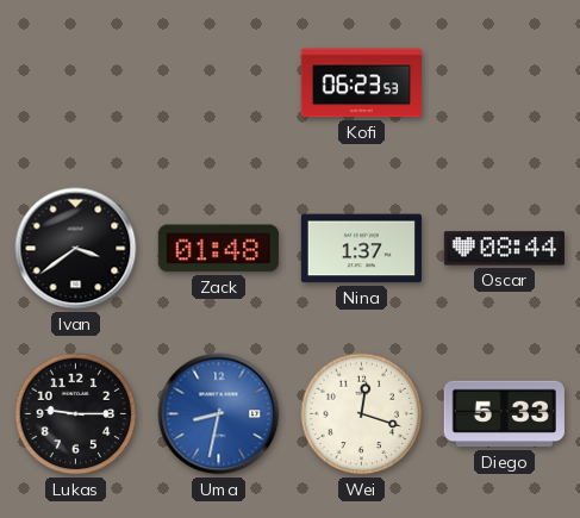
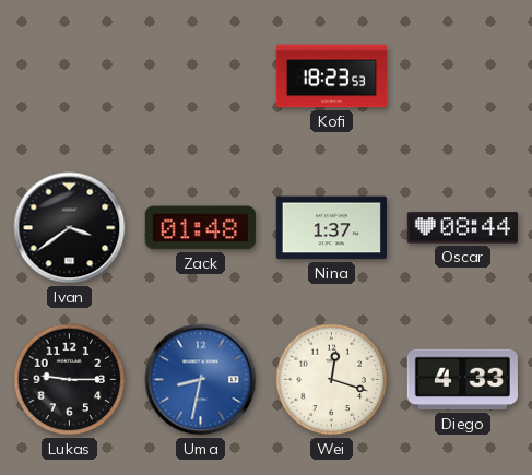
Kofi: 06:23 -> 18:23
Diego: 5:33 -> 4:33
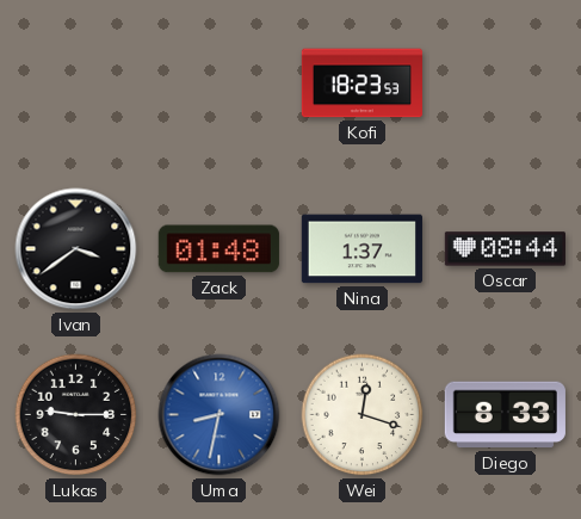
Diego: 4:33 -> 8:33
